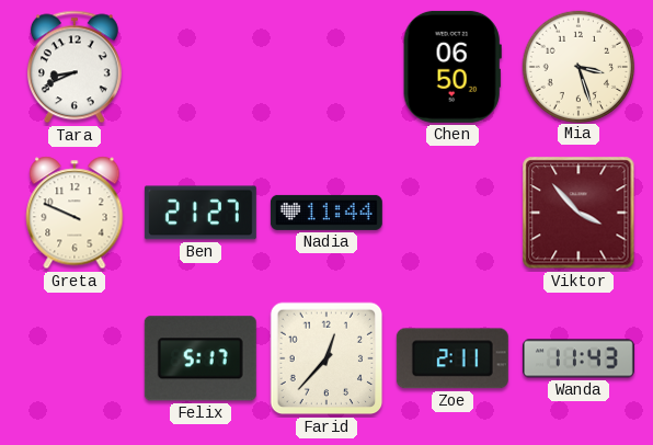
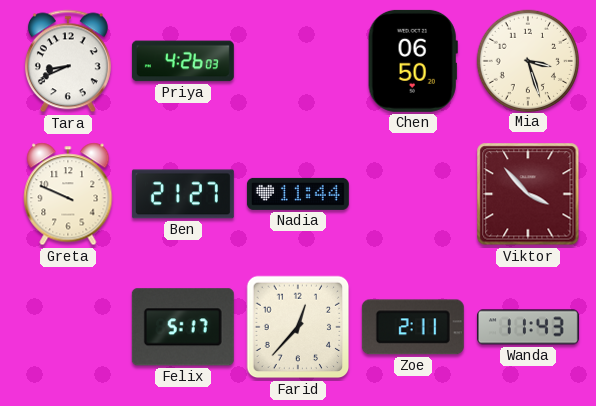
Priya: none -> 4:26
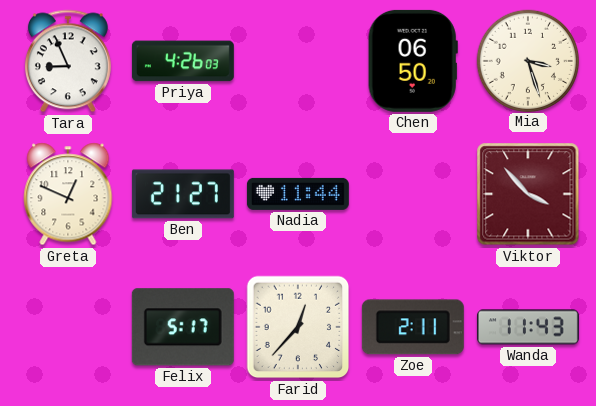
Tara: 8:41 -> 8:56
Greta: 9:49 -> 12:49
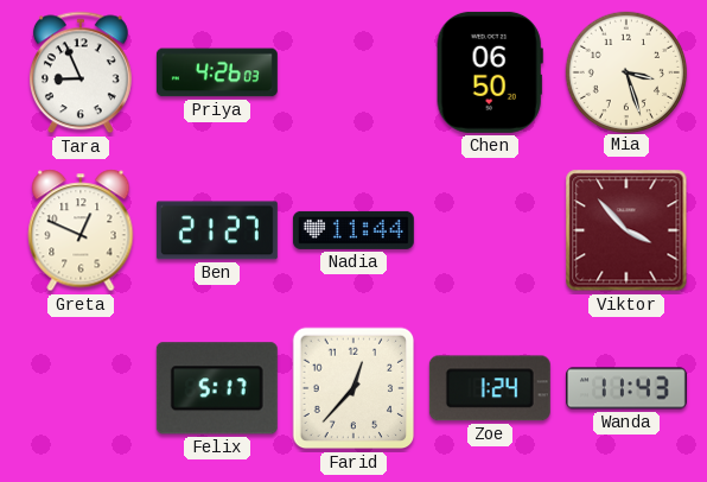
Zoe: 2:11 -> 1:24
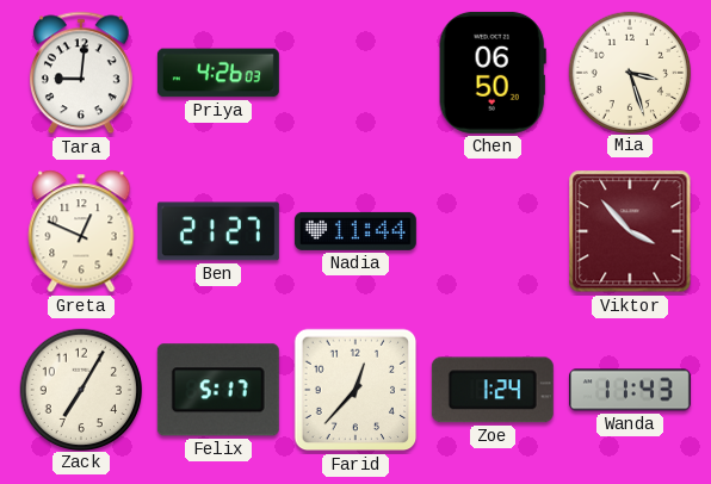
Tara: 8:56 -> 9:01
Zack: none -> 7:05
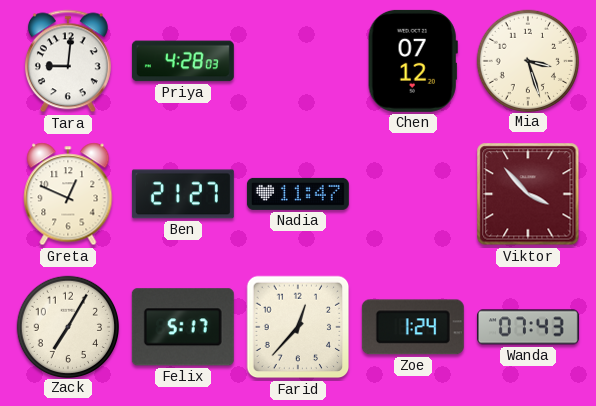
Priya: 4:26 -> 4:28
Chen: 06:50 -> 07:12
Nadia: 11:44 -> 11:47
Wanda: 11:43 -> 07:43
